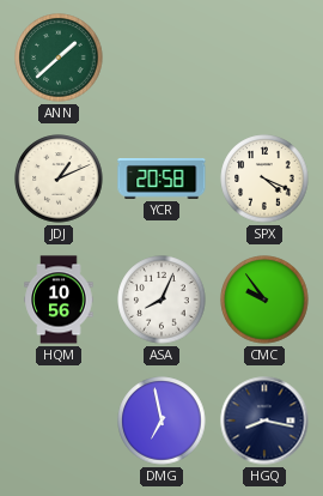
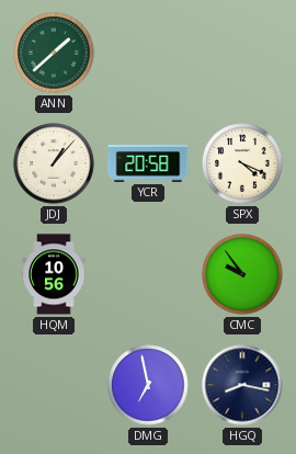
JDJ: 1:11 -> 1:07
ASA: 8:04 -> none
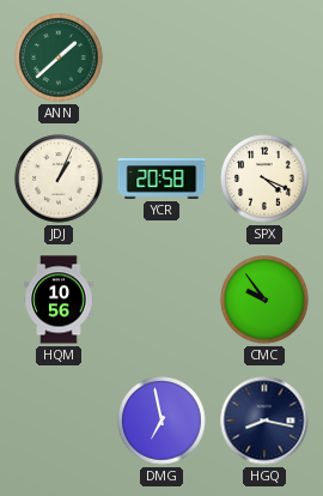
JDJ: 1:07 -> 1:04
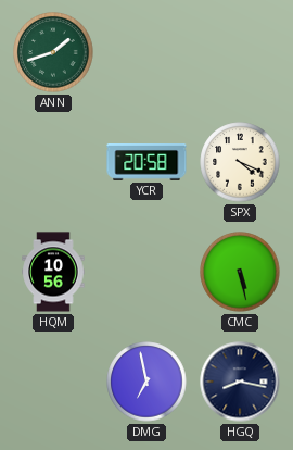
ANN: 1:38 -> 1:42
JDJ: 1:04 -> none
CMC: 9:54 -> 5:28
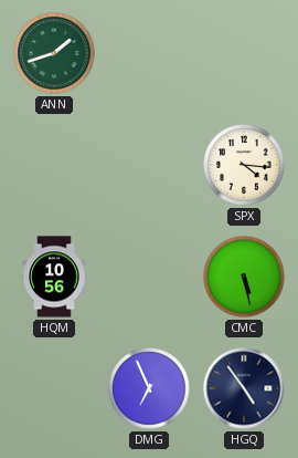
YCR: 20:58 -> none
SPX: 4:19 -> 4:16
DMG: 6:58 -> 6:56
HGQ: 8:17 -> 4:54
